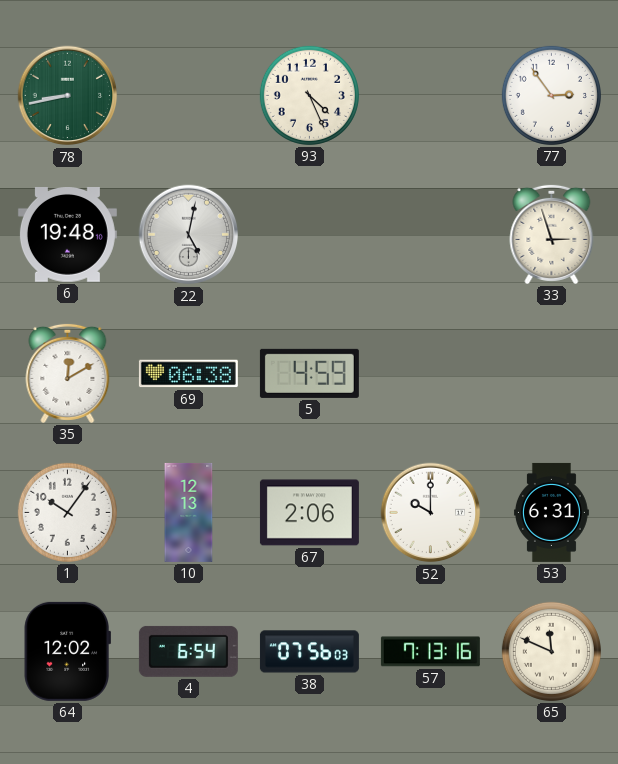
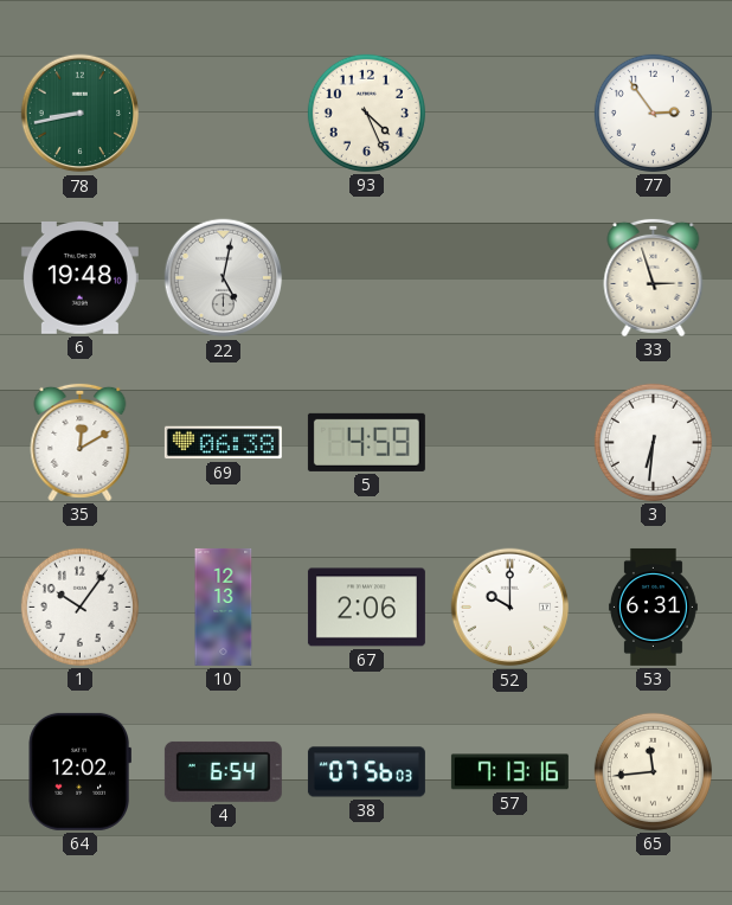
3: none -> 6:31
65: 11:49 -> 11:44
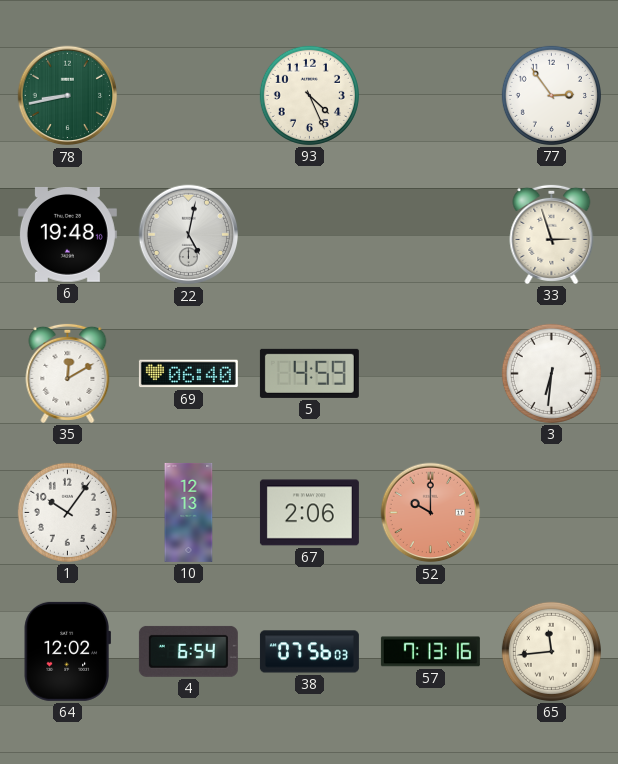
69: 06:38 -> 06:40
52 dial: white -> salmon
53: 6:31 -> none
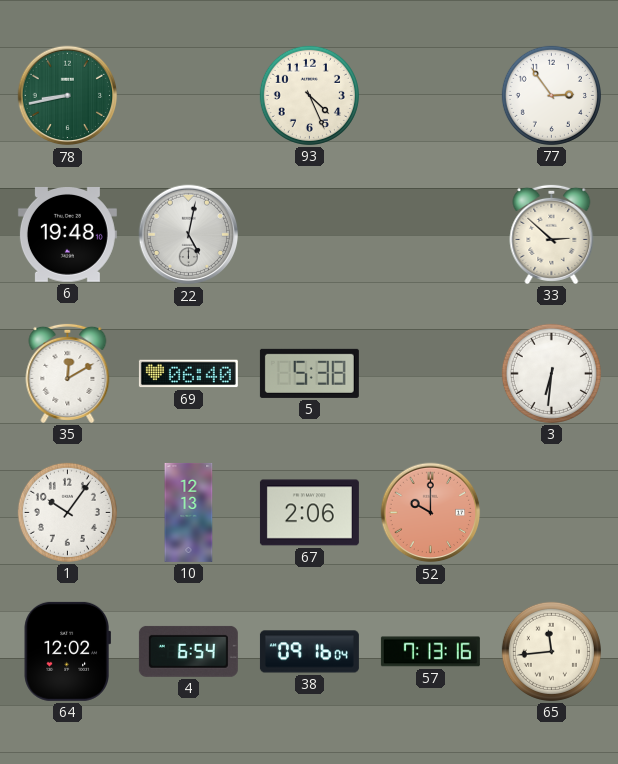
33: 2:57 -> 2:52
5: 4:59 -> 5:38
38: 07:56 -> 09:16
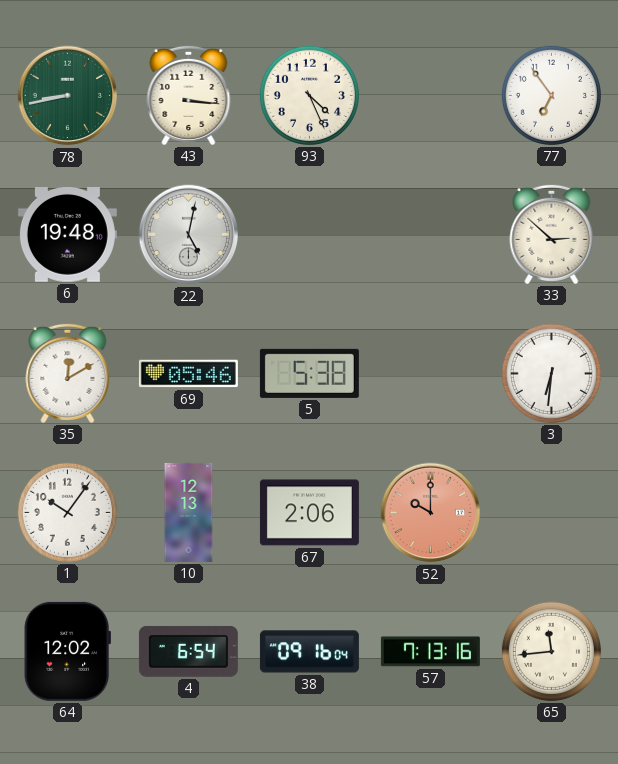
43: none -> 3:16
77: 2:54 -> 6:54
69: 06:40 -> 05:46
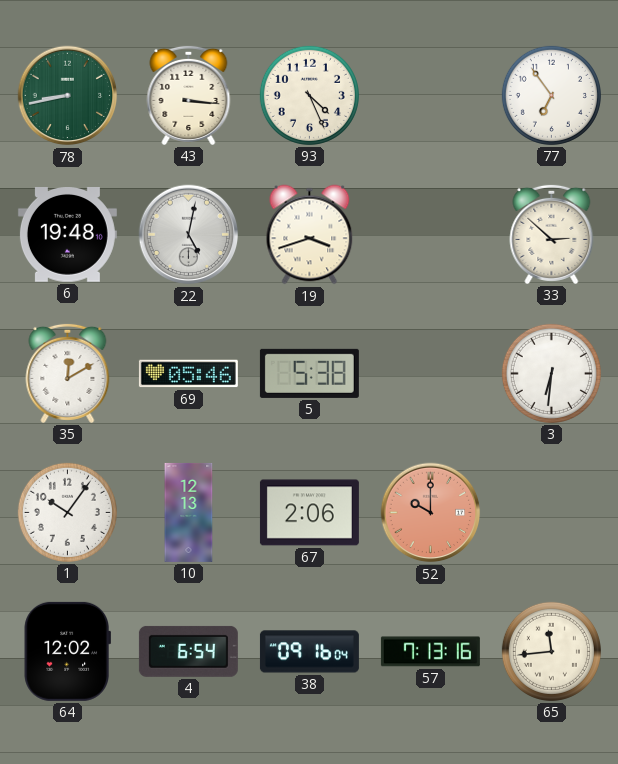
19: none -> 3:42
